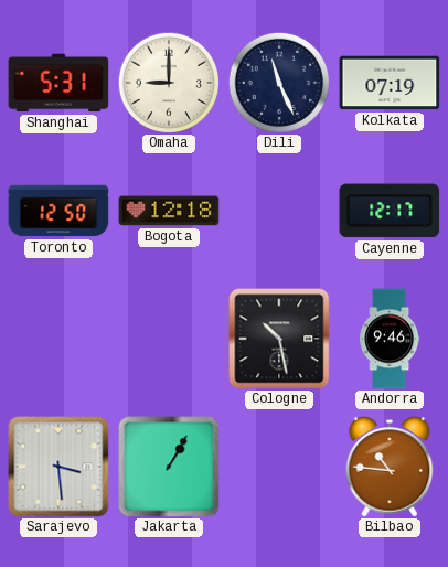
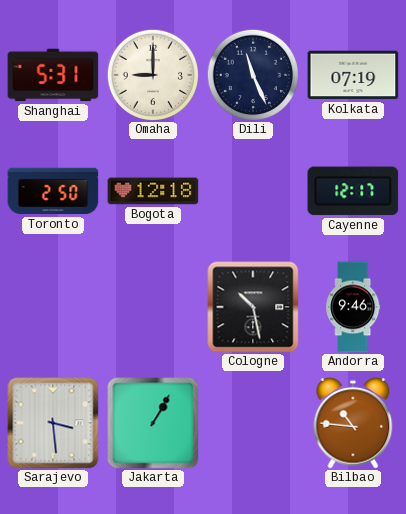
Toronto: 12:50 -> 2:50
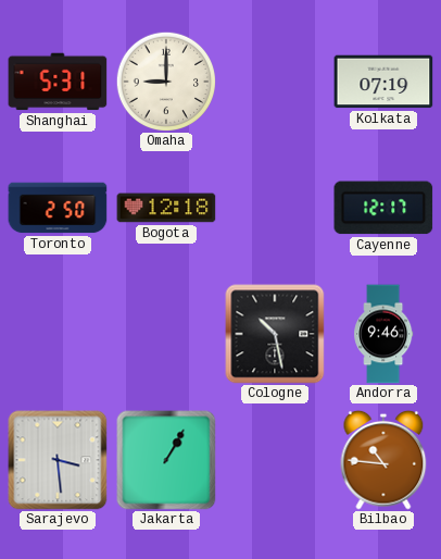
Dili: 11:26 -> none
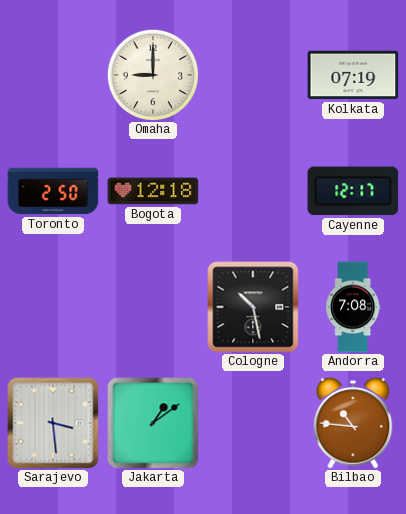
Shanghai: 5:31 -> none
Andorra: 9:46 -> 7:08
Jakarta: 1:05 -> 1:09
